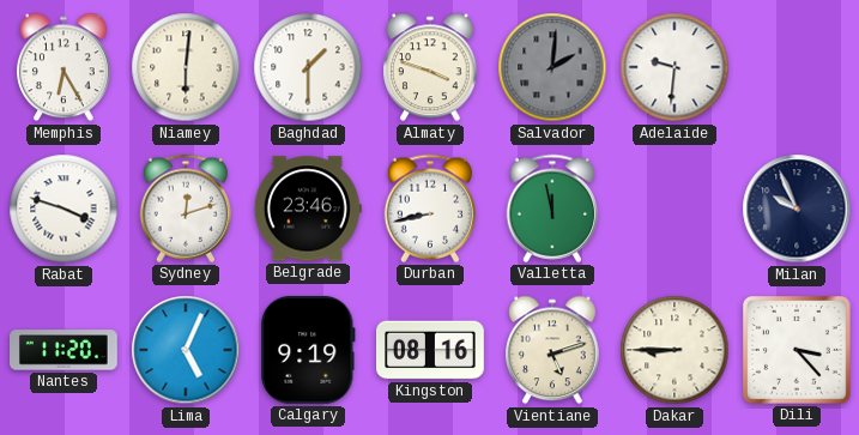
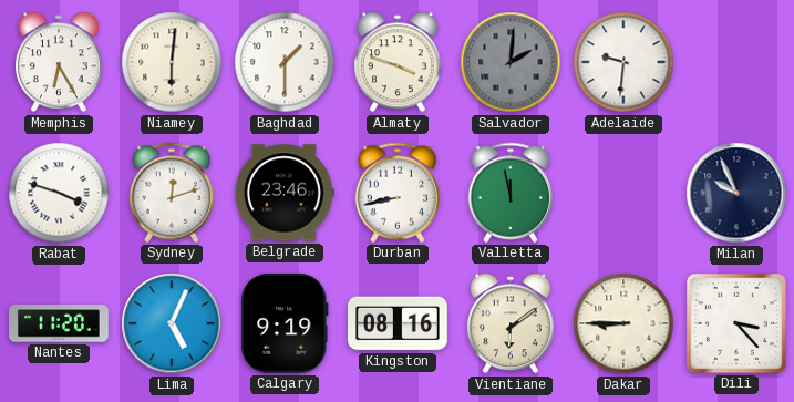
Vientiane: 5:12 -> 6:09
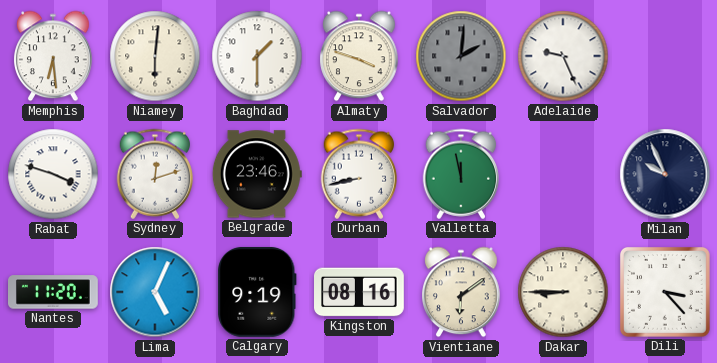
Memphis: 6:25 -> 6:29
Adelaide: 9:31 -> 9:26
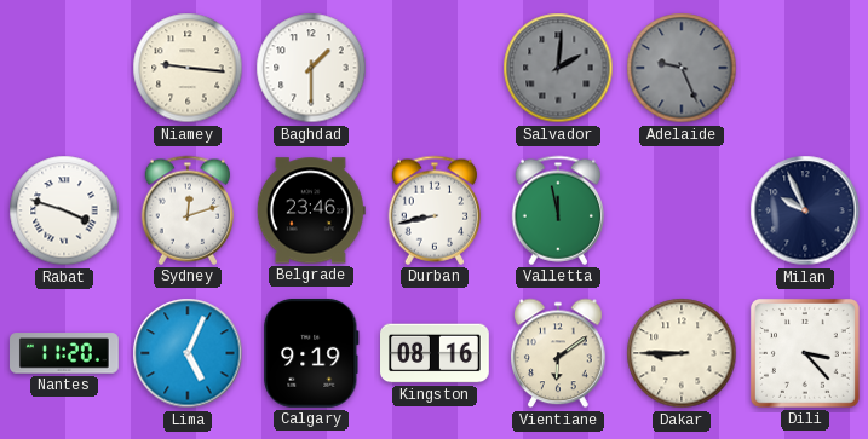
Memphis: 6:29 -> none
Niamey: 6:01 -> 9:16
Almaty: 3:48 -> none
Adelaide dial: white -> grey
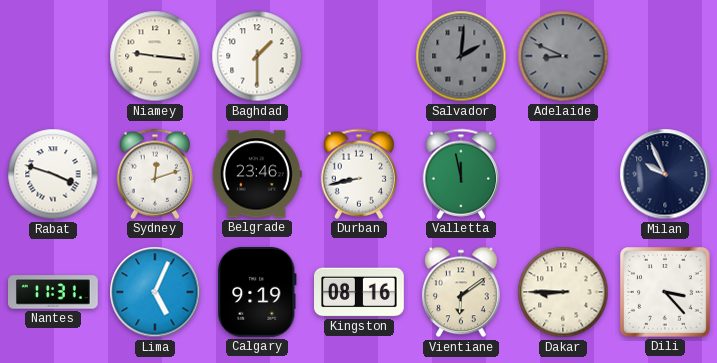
Adelaide: 9:26 -> 8:49
Nantes: 11:20 -> 11:31
